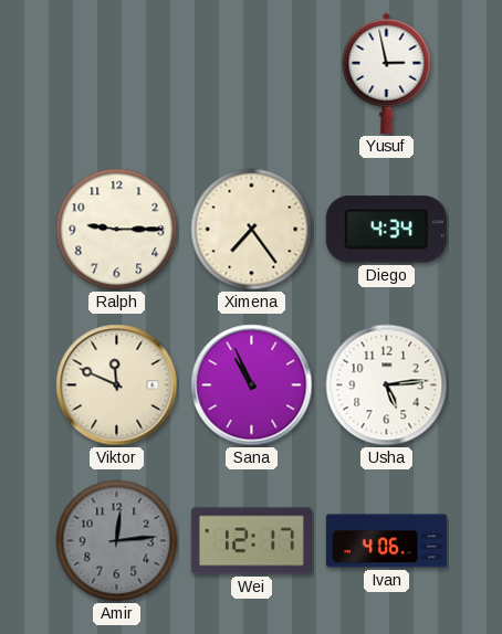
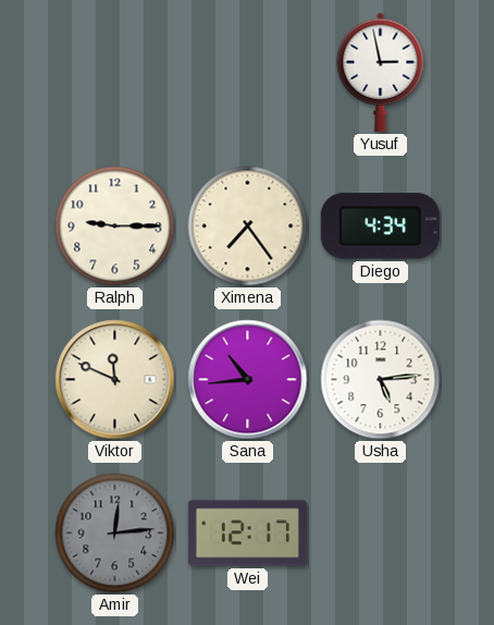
Sana: 10:56 -> 10:44
Ivan: 4:06 -> none
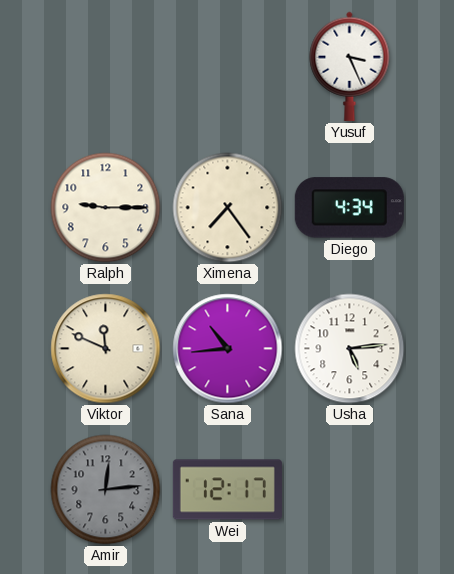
Yusuf: 2:58 -> 3:26
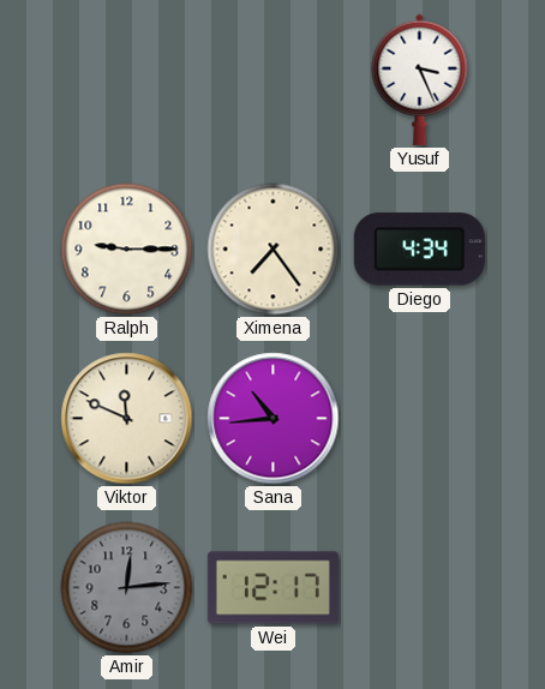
Usha: 5:14 -> none
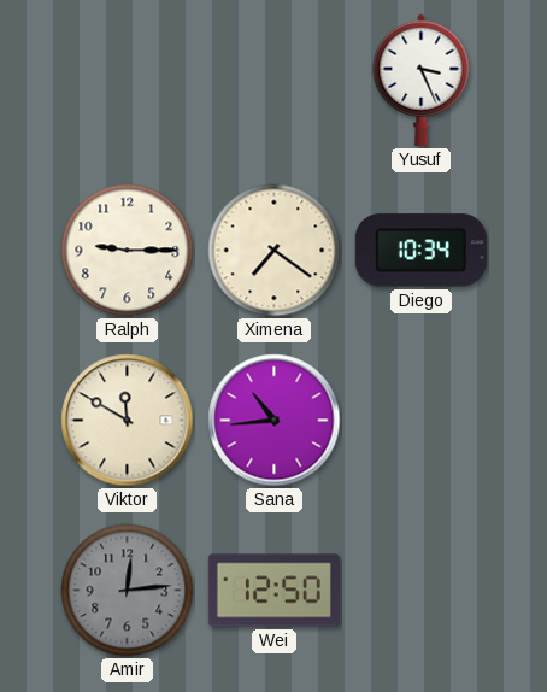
Ximena: 7:24 -> 7:21
Diego: 4:34 -> 10:34
Viktor: 11:49 -> 11:50
Wei: 12:17 -> 12:50
